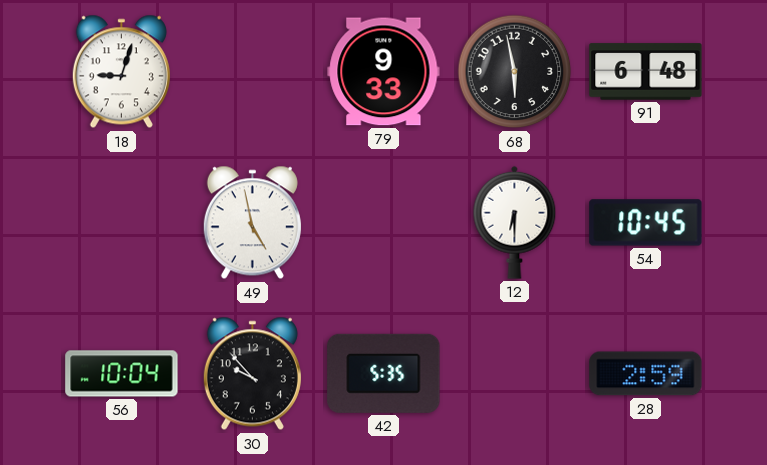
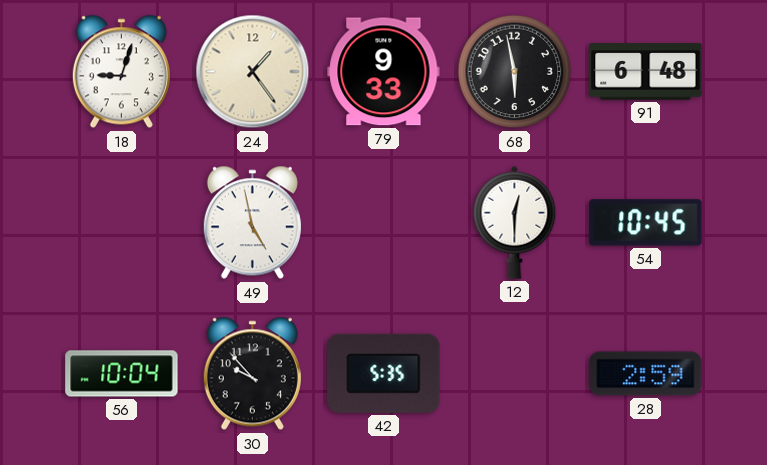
24: none -> 1:24
12: 6:30 -> 12:30
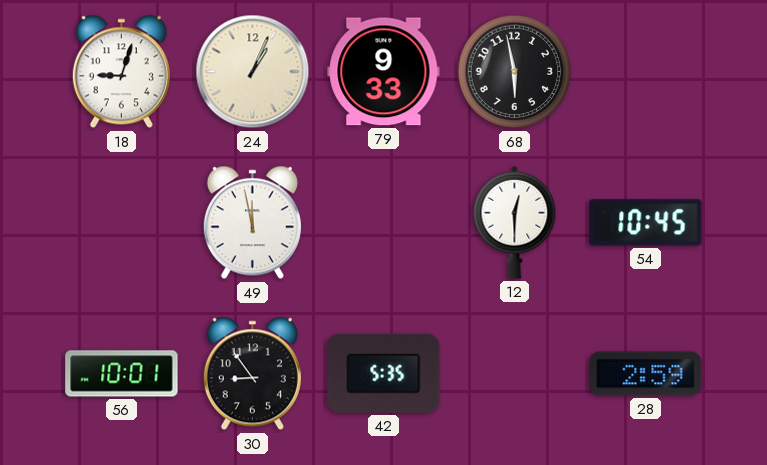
24: 1:24 -> 1:04
91: 6:48 -> none
49: 4:58 -> 11:58
56: 10:04 -> 10:01
30: 9:53 -> 8:54
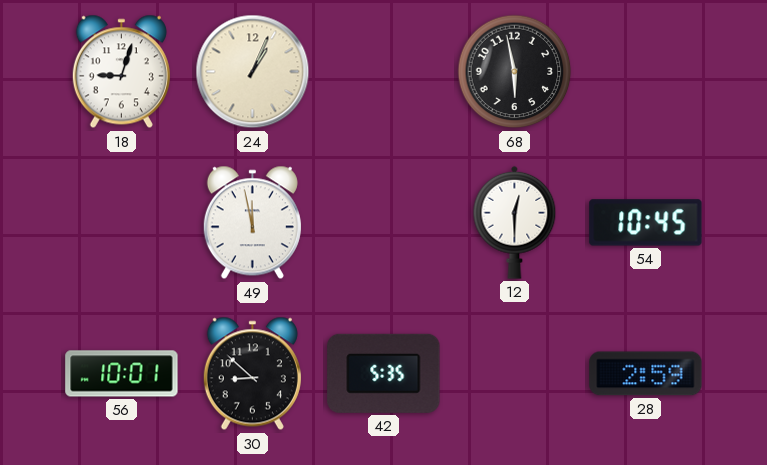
79: 9:33 -> none
30: 8:54 -> 8:52
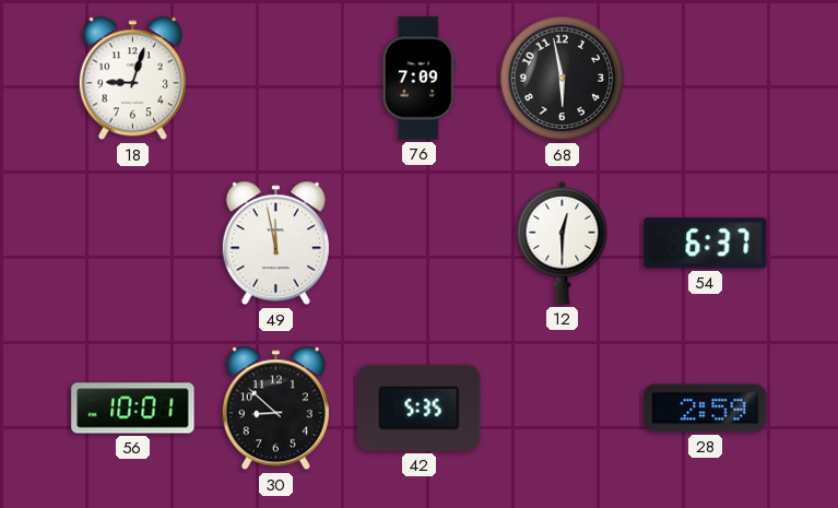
24: 1:04 -> none
76: none -> 7:09
54: 10:45 -> 6:37
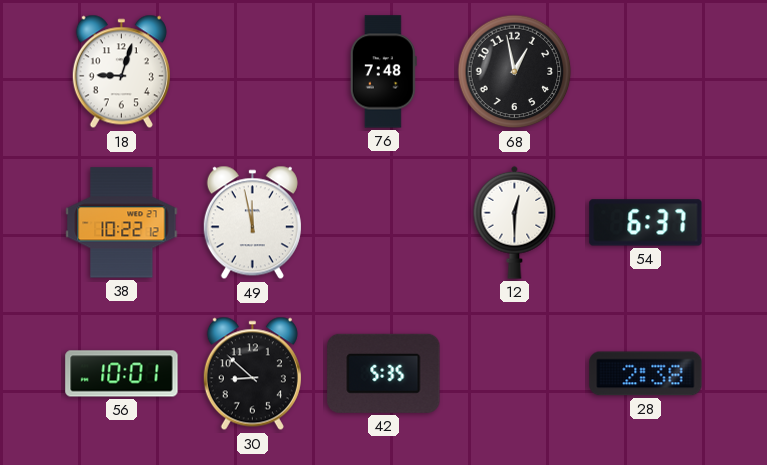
76: 7:09 -> 7:48
68: 5:58 -> 12:58
38: none -> 10:22
28: 2:59 -> 2:38
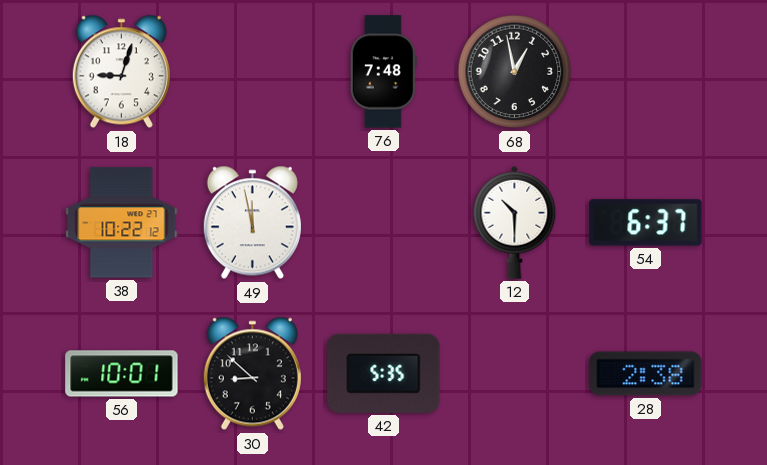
12: 12:30 -> 10:30
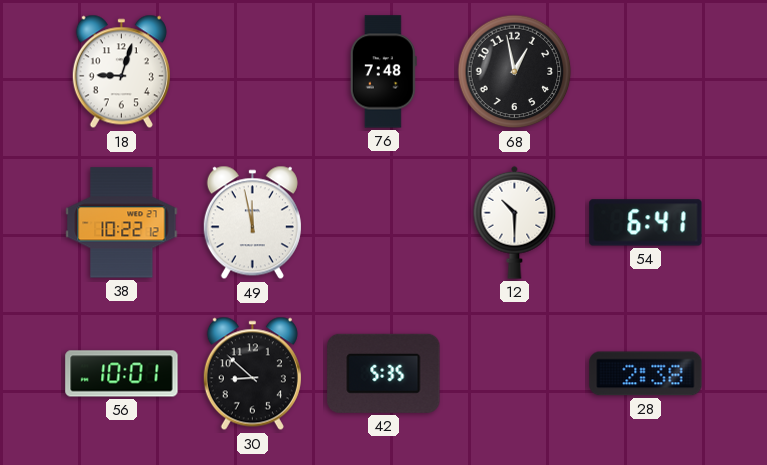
54: 6:37 -> 6:41
